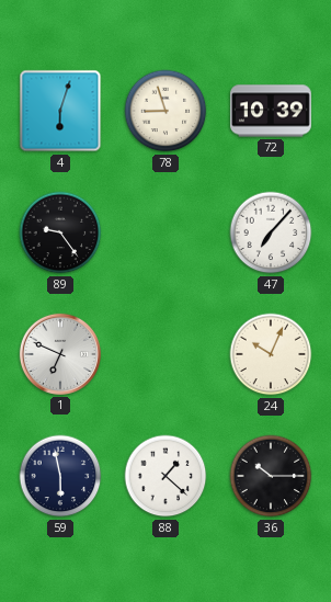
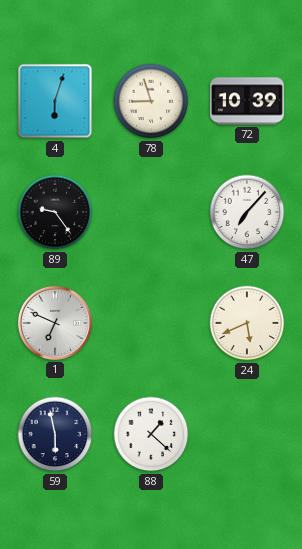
24: 10:04 -> 5:41
36: 10:15 -> none
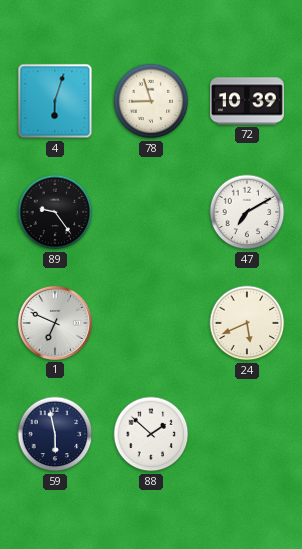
47: 7:07 -> 7:10
88: 1:22 -> 1:52
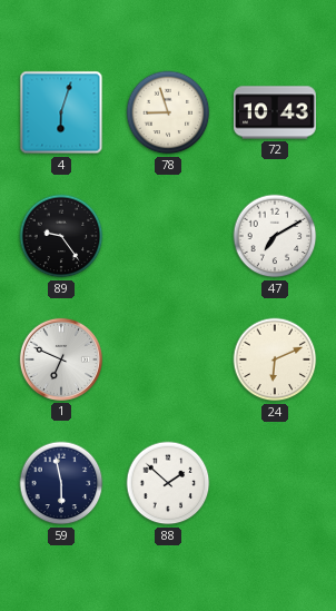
72: 10:39 -> 10:43
24: 5:41 -> 6:11
